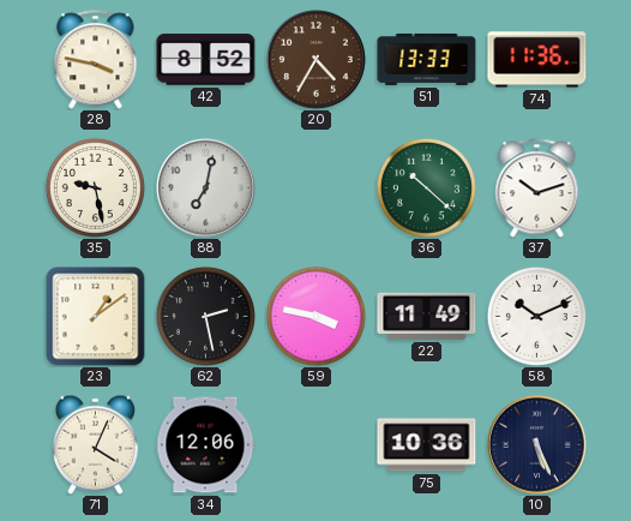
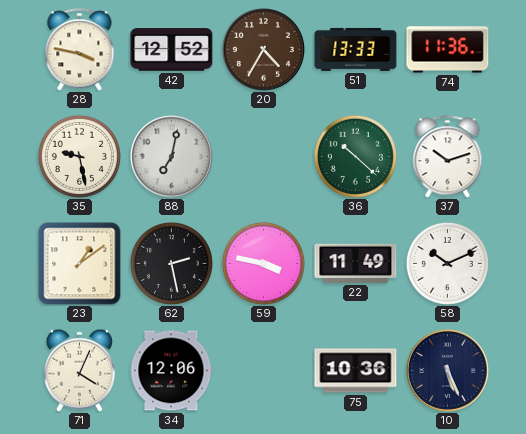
42: 8:52 -> 12:52
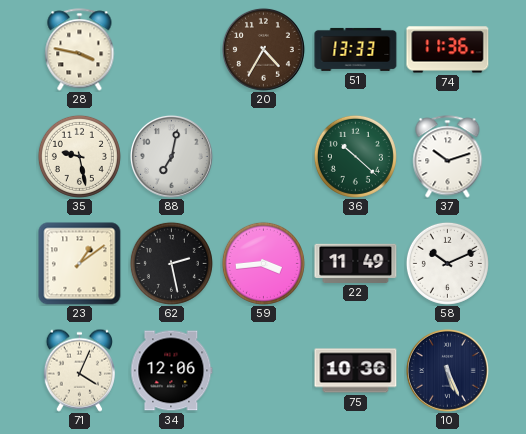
42: 12:52 -> none
59: 3:47 -> 3:44
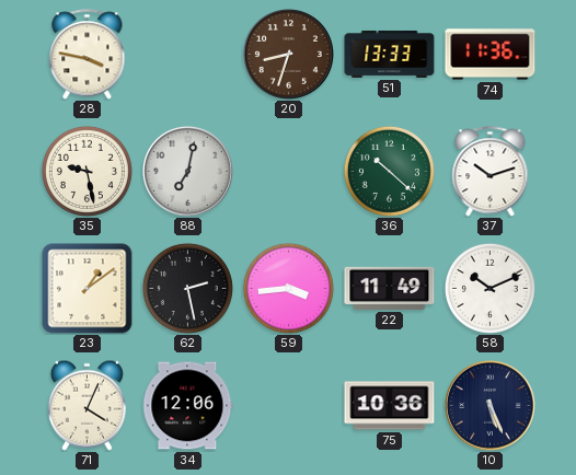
20: 4:35 -> 8:33
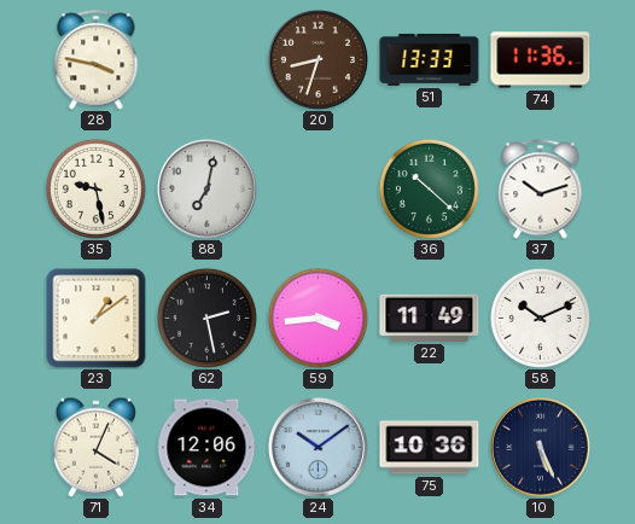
24: none -> 10:09
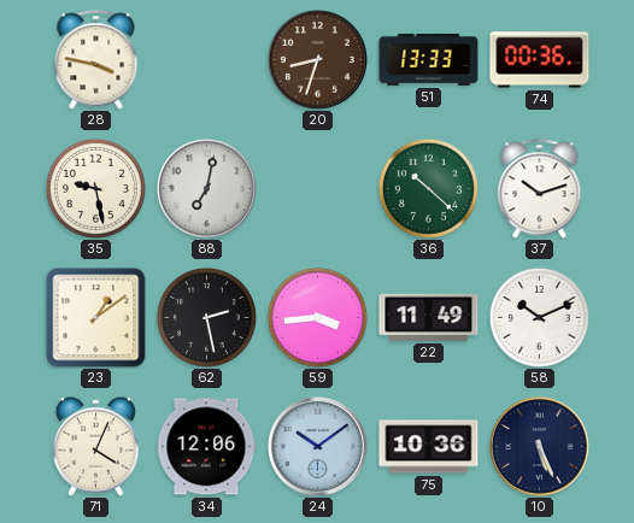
74: 11:36 -> 00:36
